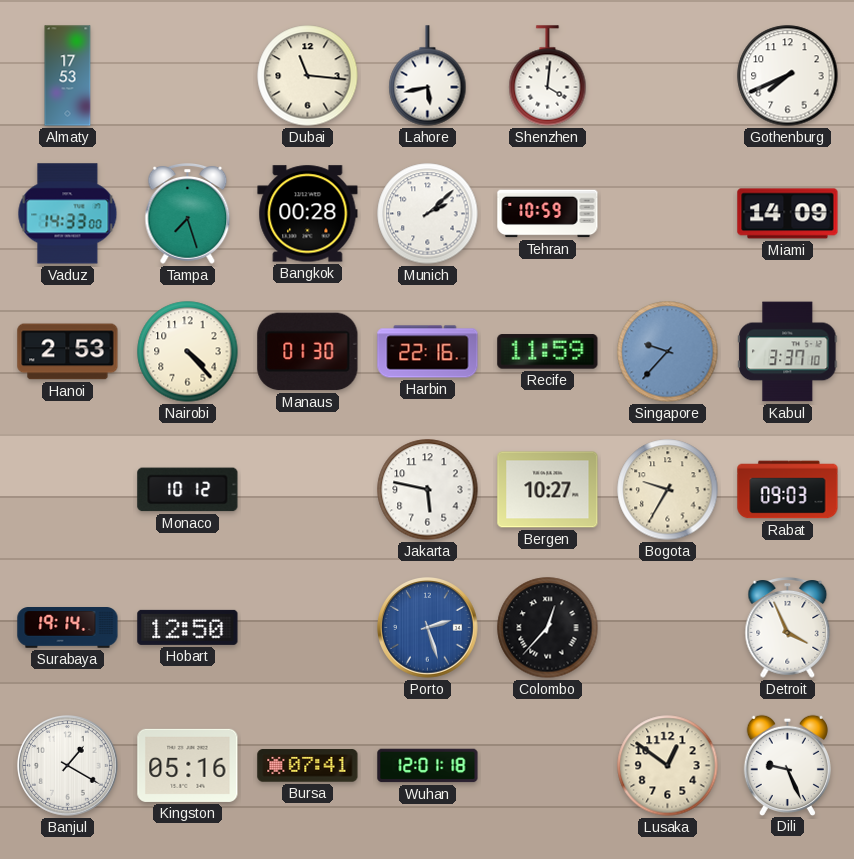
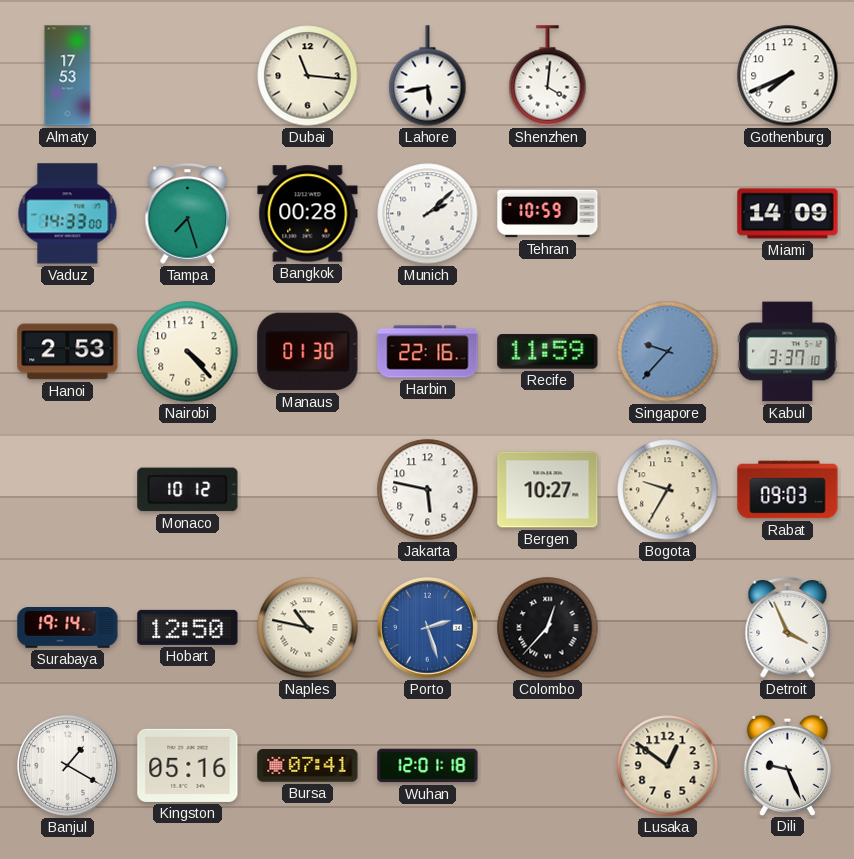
Naples: none -> 10:47
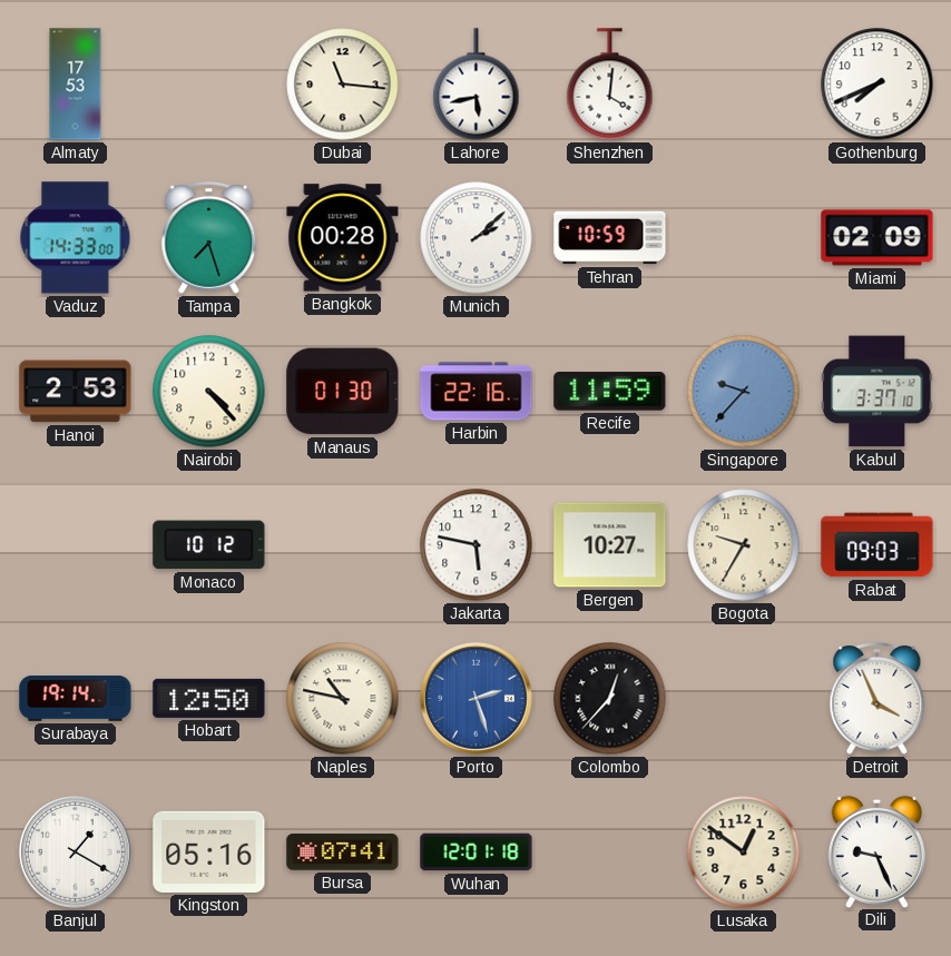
Miami: 14:09 -> 02:09
